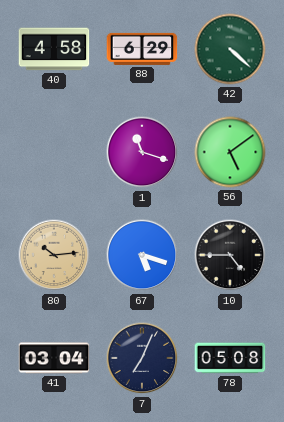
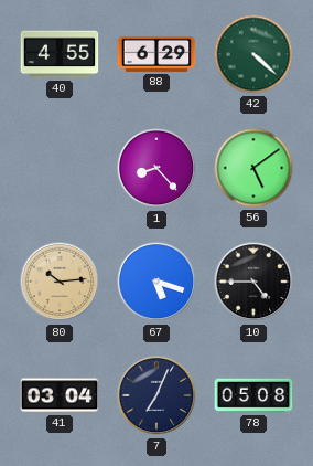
40: 4:58 -> 4:55
1: 11:18 -> 8:23
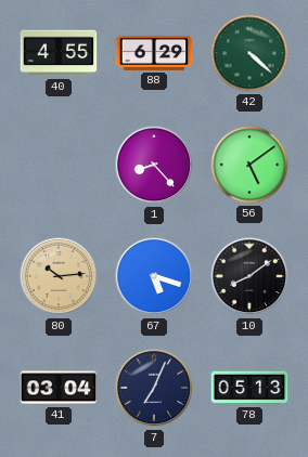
10: 4:45 -> 8:09
78: 05:08 -> 05:13
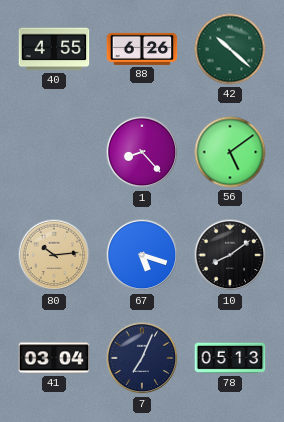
88: 6:29 -> 6:26
42: 4:22 -> 10:22
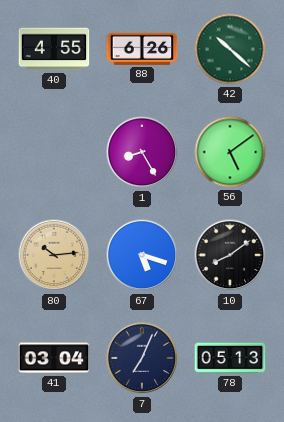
1: 8:23 -> 8:25
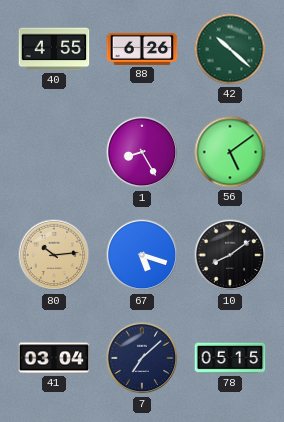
7: 7:04 -> 7:08
78: 05:13 -> 05:15
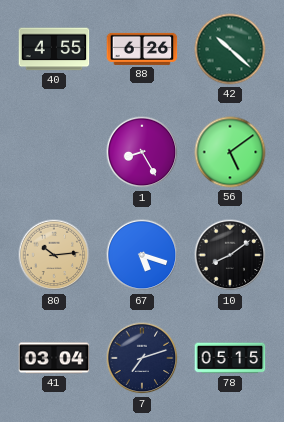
7: 7:08 -> 7:12
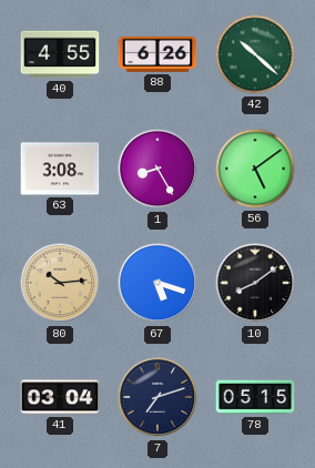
63: none -> 3:08
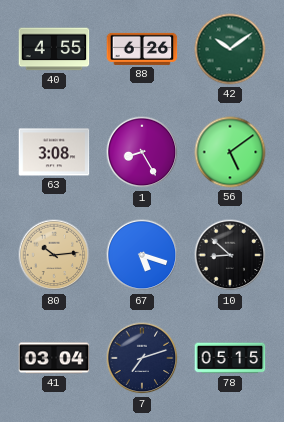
42: 10:22 -> 10:09
10: 8:09 -> 8:52
